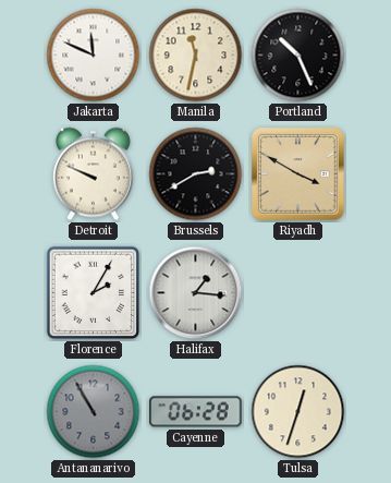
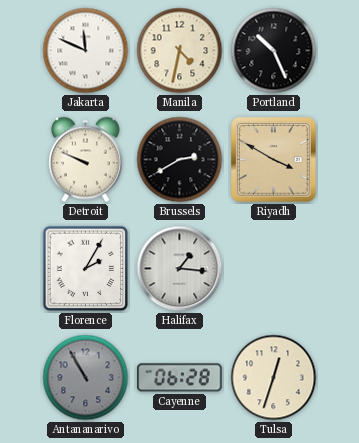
Manila: 11:32 -> 4:32
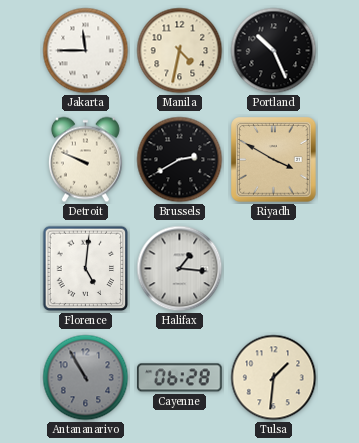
Jakarta: 11:49 -> 11:45
Florence: 2:05 -> 5:01
Tulsa: 12:33 -> 1:31
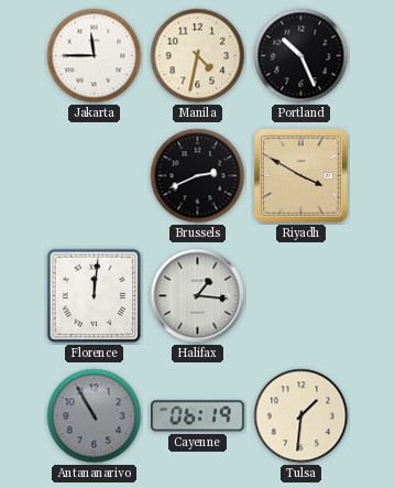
Detroit: 9:49 -> none
Brussels: 2:40 -> 2:41
Florence: 5:01 -> 12:01
Cayenne: 06:28 -> 06:19
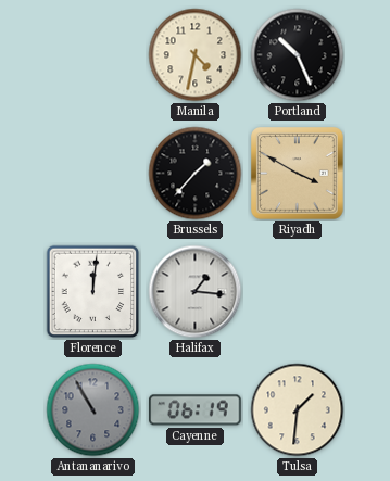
Jakarta: 11:45 -> none
Brussels: 2:41 -> 1:37
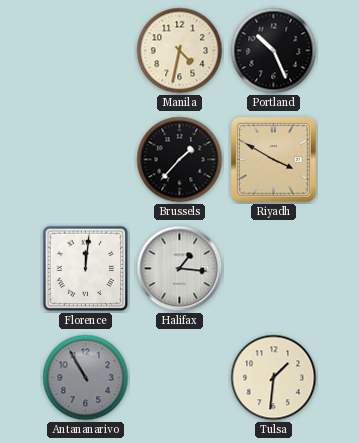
Cayenne: 06:19 -> none
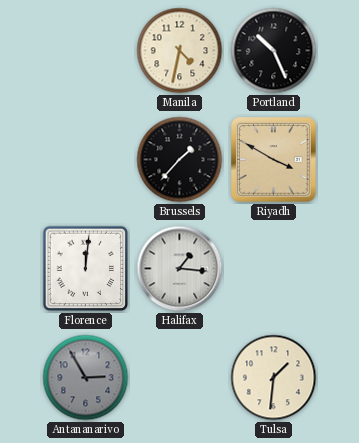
Antananarivo: 10:55 -> 2:55
